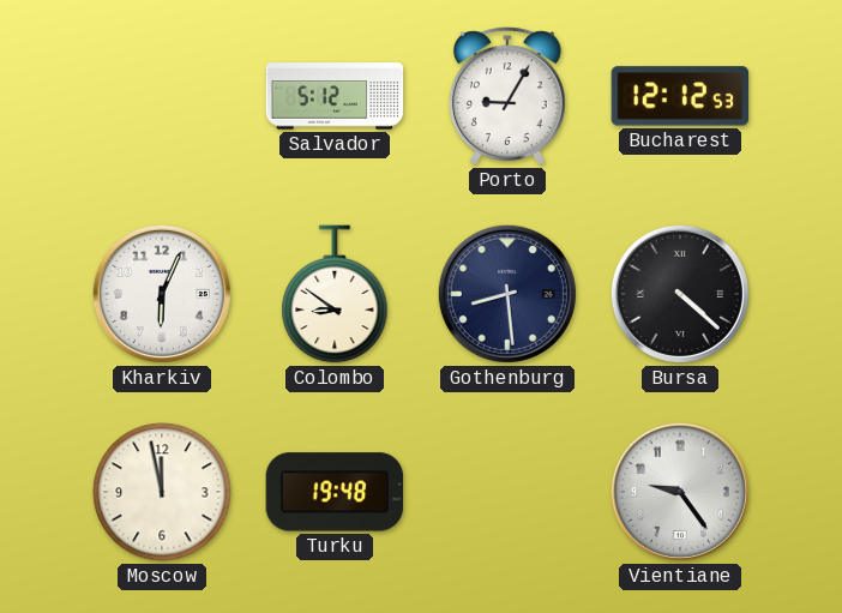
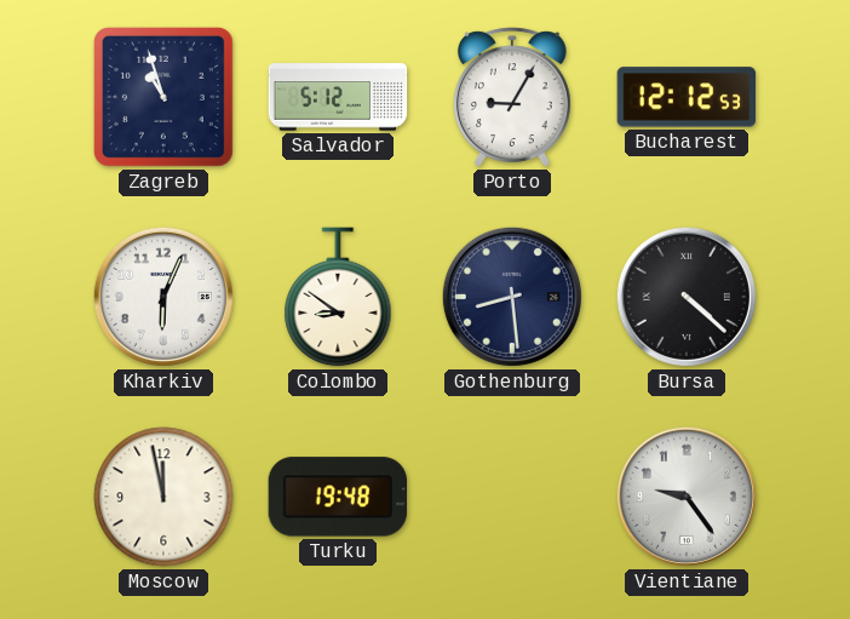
Zagreb: none -> 10:57
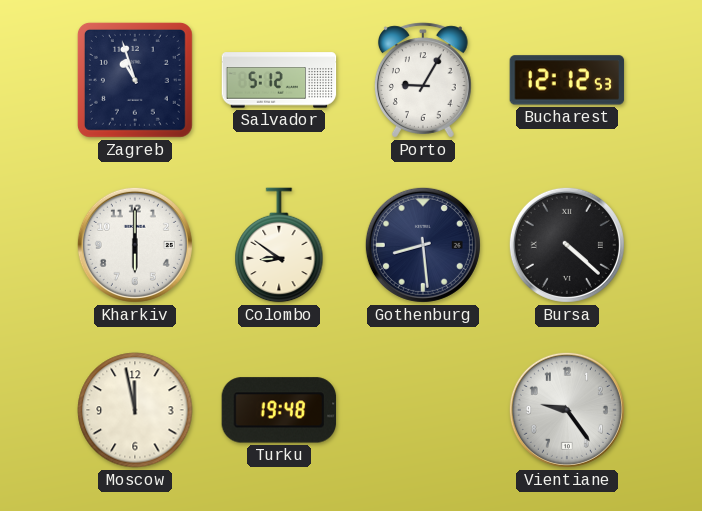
Kharkiv: 6:04 -> 6:00
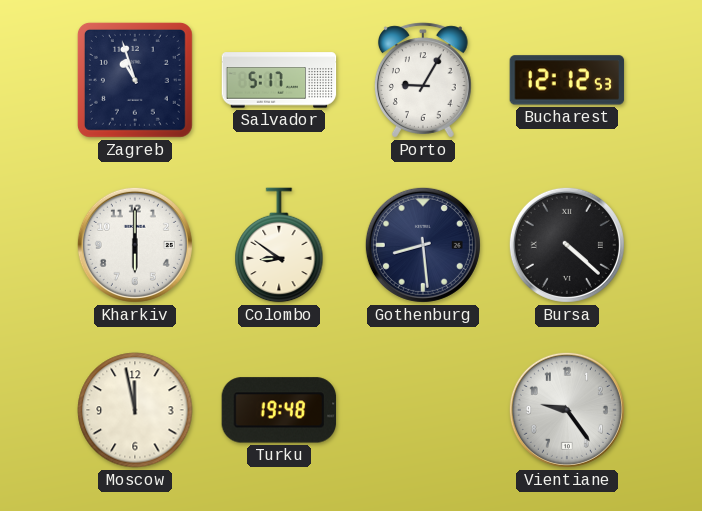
Salvador: 5:12 -> 5:17
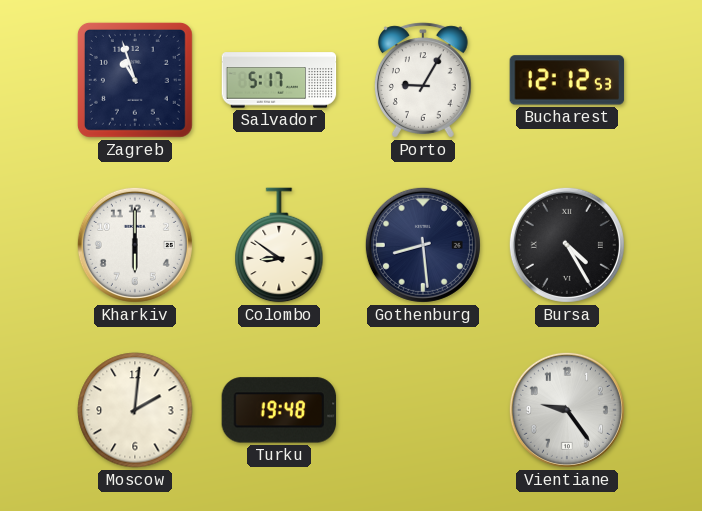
Bursa: 4:22 -> 4:25
Moscow: 11:58 -> 2:01
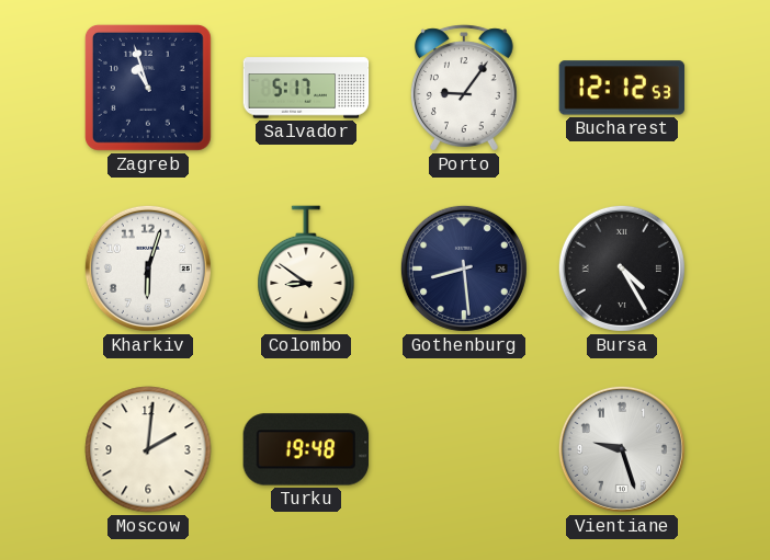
Porto: 9:05 -> 9:06
Kharkiv: 6:00 -> 6:03
Vientiane: 9:24 -> 9:27
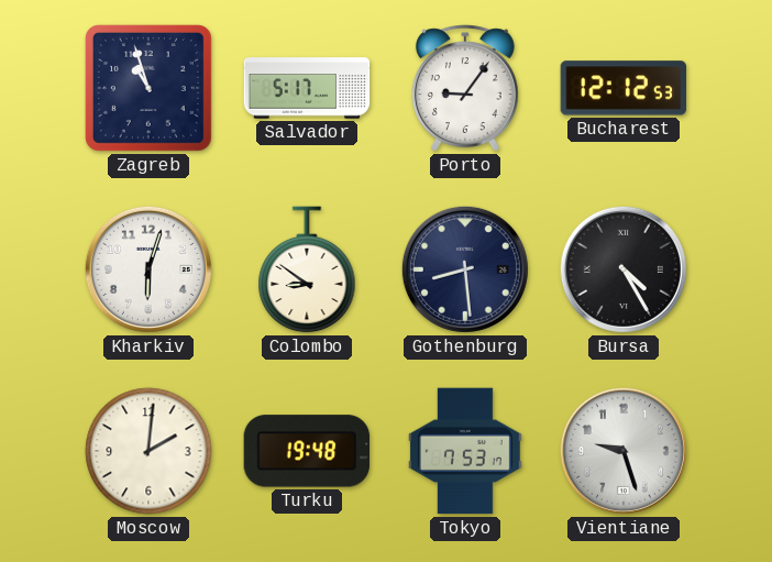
Tokyo: none -> 7:53
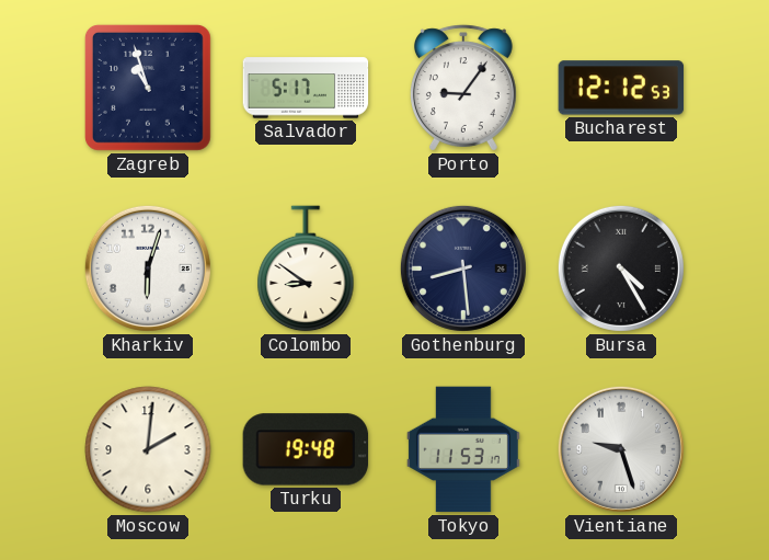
Tokyo: 7:53 -> 11:53
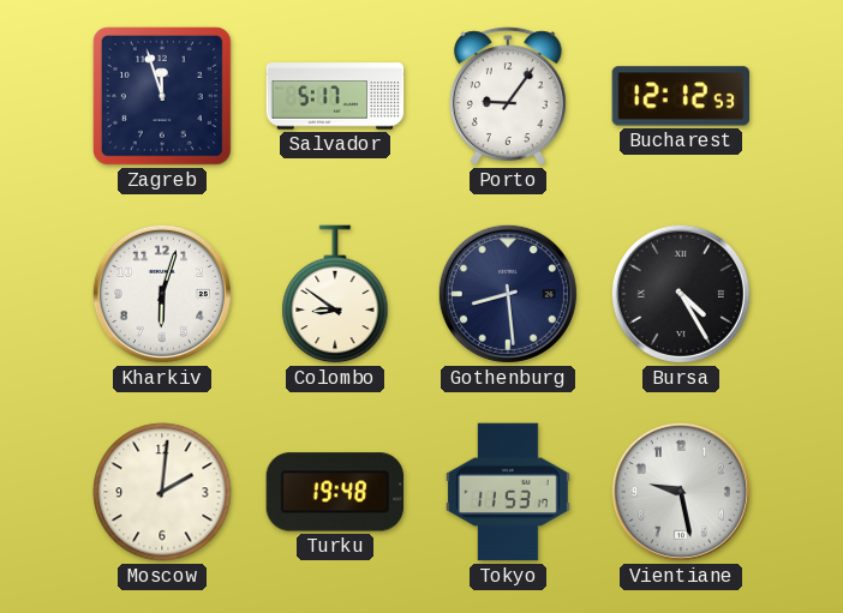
Zagreb: 10:57 -> 11:57
Vientiane: 9:27 -> 9:28
